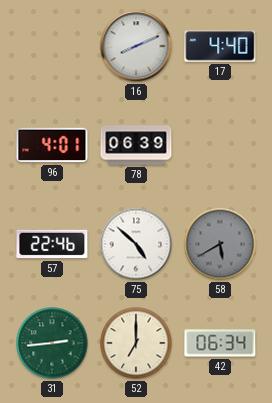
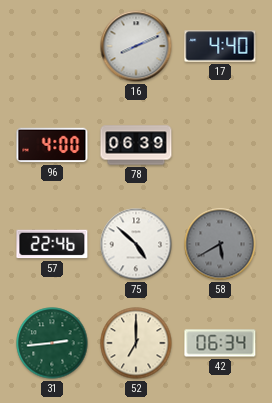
96: 4:01 -> 4:00
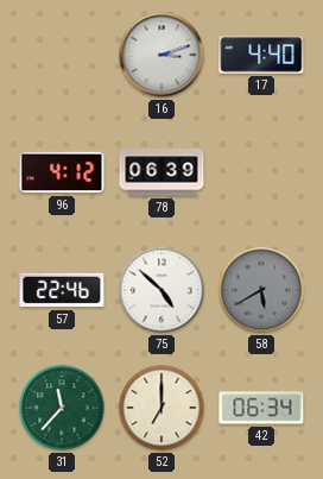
16: 8:11 -> 3:12
96: 4:00 -> 4:12
31: 2:44 -> 11:37
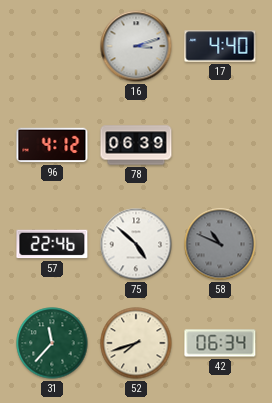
58: 5:40 -> 10:49
52: 7:00 -> 7:42
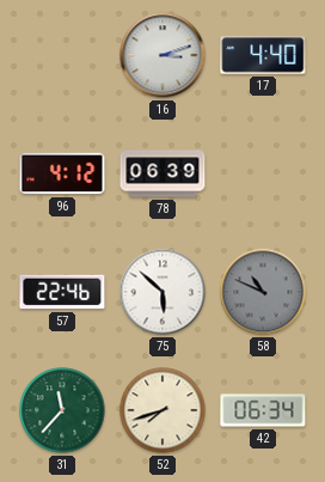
75: 4:52 -> 5:52
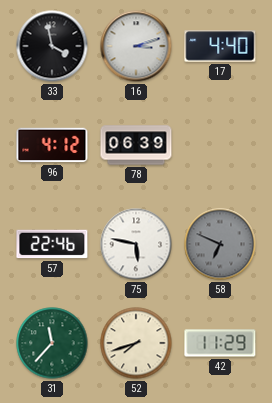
33: none -> 3:58
75: 5:52 -> 5:47
58: 10:49 -> 6:49
42: 06:34 -> 11:29
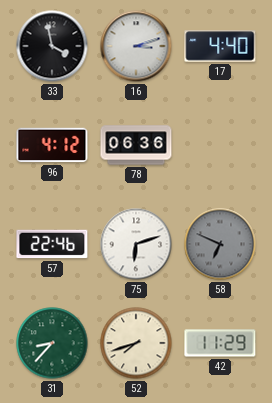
78: 06:39 -> 06:36
75: 5:47 -> 6:12
31: 11:37 -> 8:37
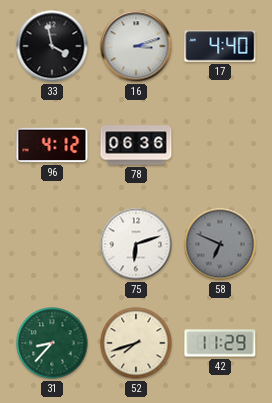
57: 22:46 -> none
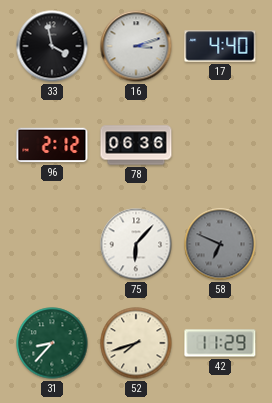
96: 4:12 -> 2:12
75: 6:12 -> 6:07
